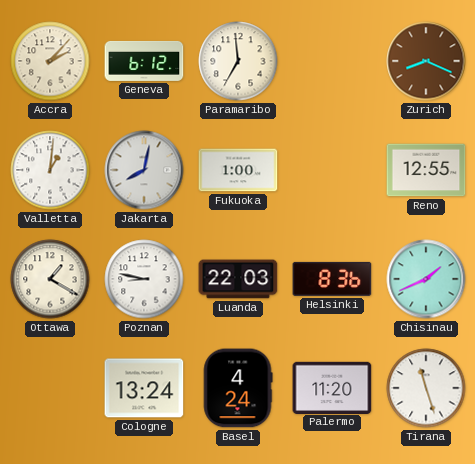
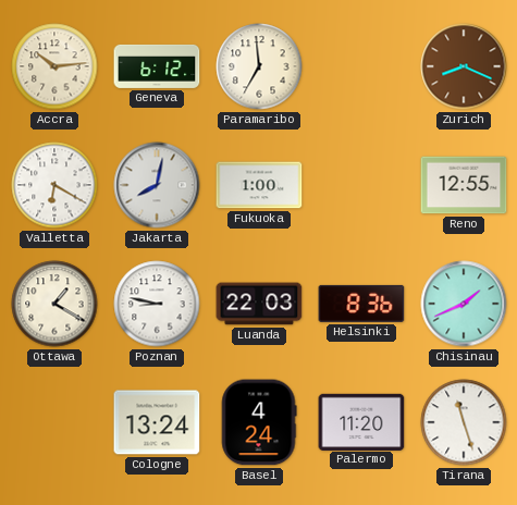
Accra: 2:07 -> 10:14
Valletta: 1:01 -> 6:20
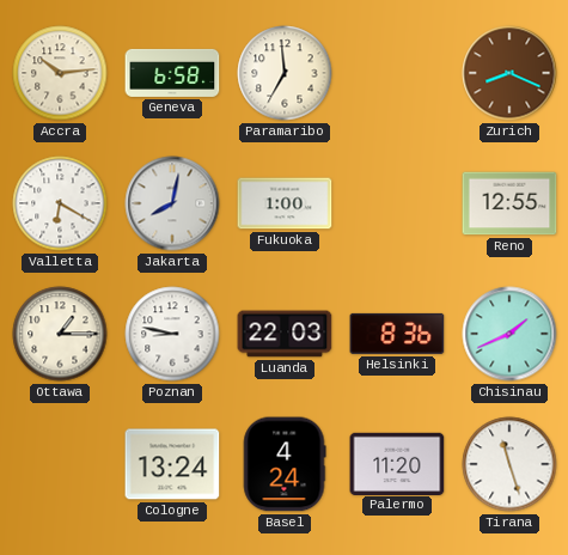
Geneva: 6:12 -> 6:58
Ottawa: 1:20 -> 1:15
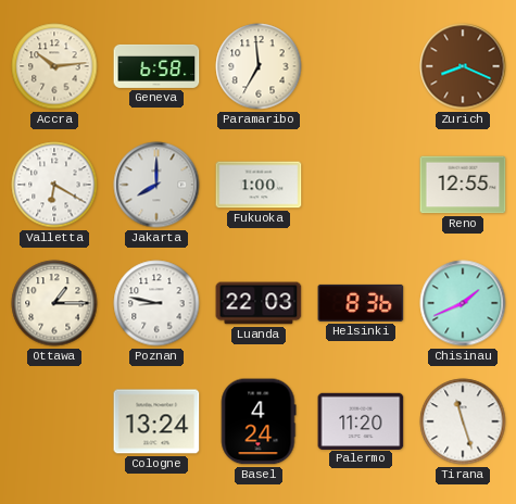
Jakarta: 8:02 -> 8:00
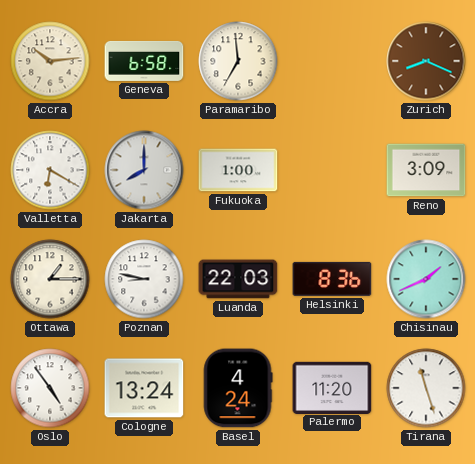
Reno: 12:55 -> 3:09
Oslo: none -> 4:54
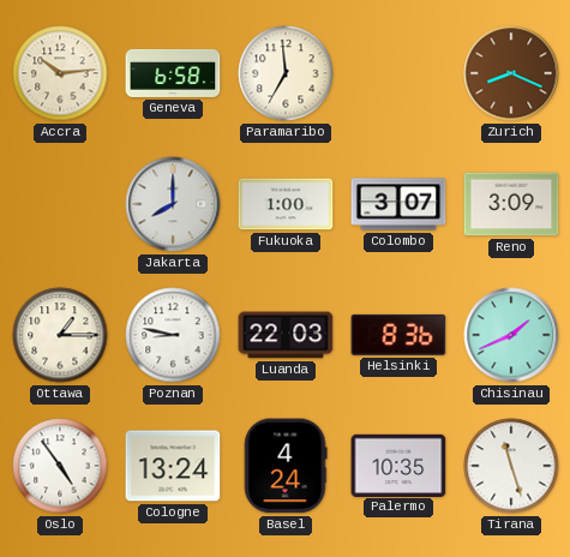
Valletta: 6:20 -> none
Colombo: none -> 3:07
Palermo: 11:20 -> 10:35
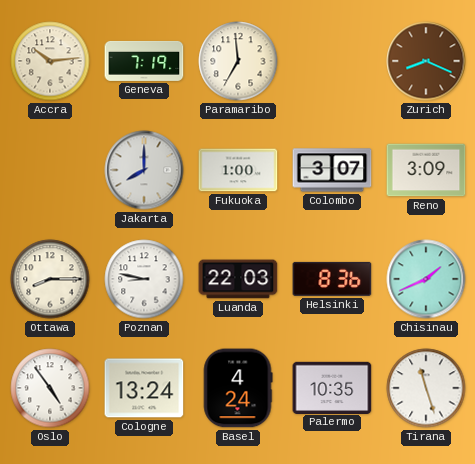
Geneva: 6:58 -> 7:19
Ottawa: 1:15 -> 8:15
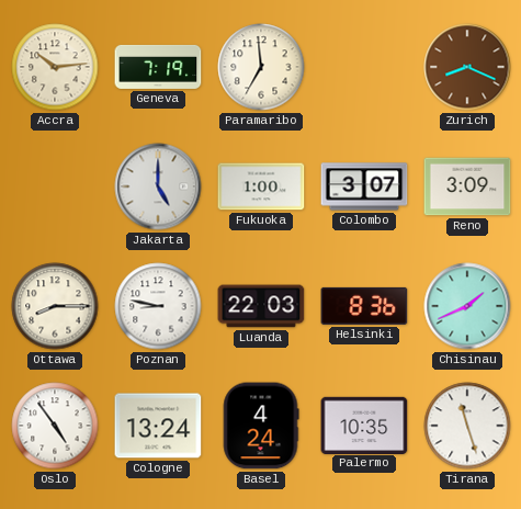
Jakarta: 8:00 -> 5:00
